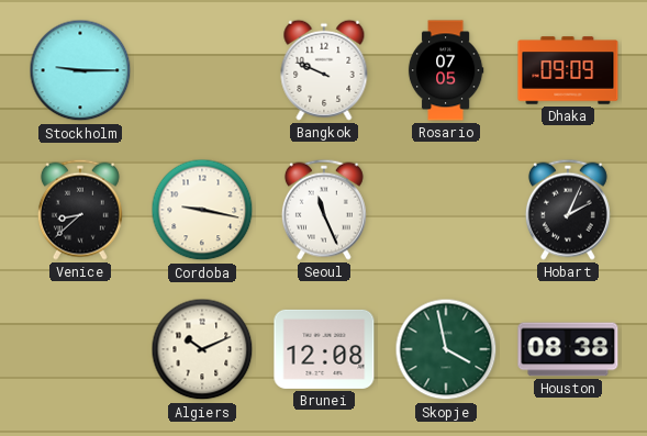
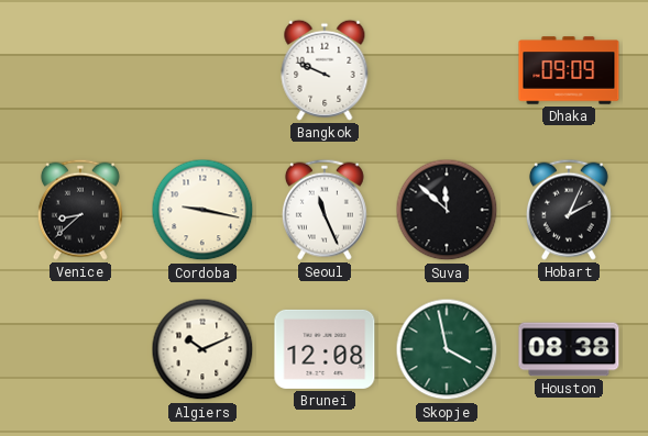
Stockholm: 9:15 -> none
Rosario: 07:05 -> none
Suva: none -> 11:52
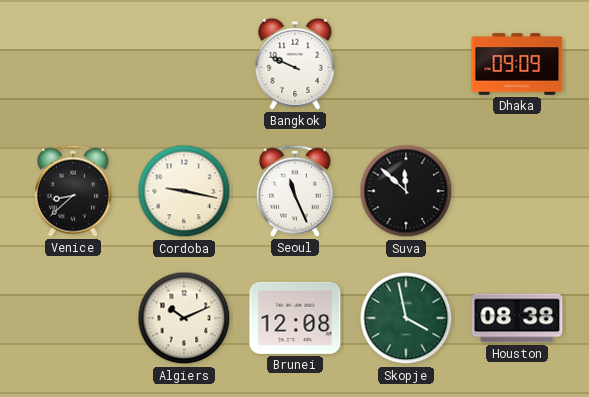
Hobart: 2:04 -> none
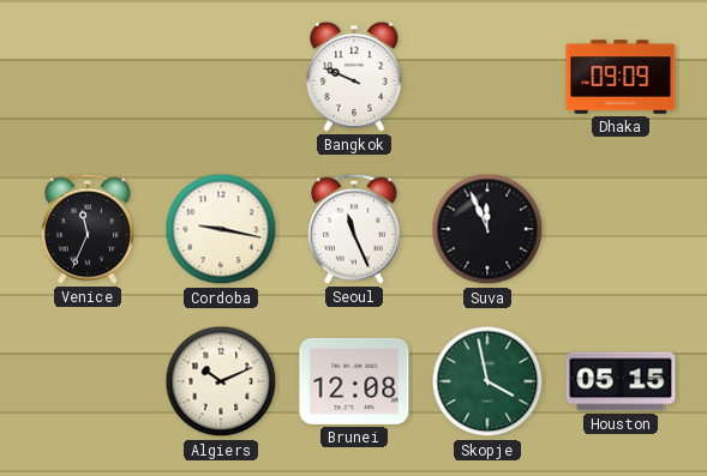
Venice: 8:38 -> 11:34
Suva: 11:52 -> 11:56
Houston: 08:38 -> 05:15
